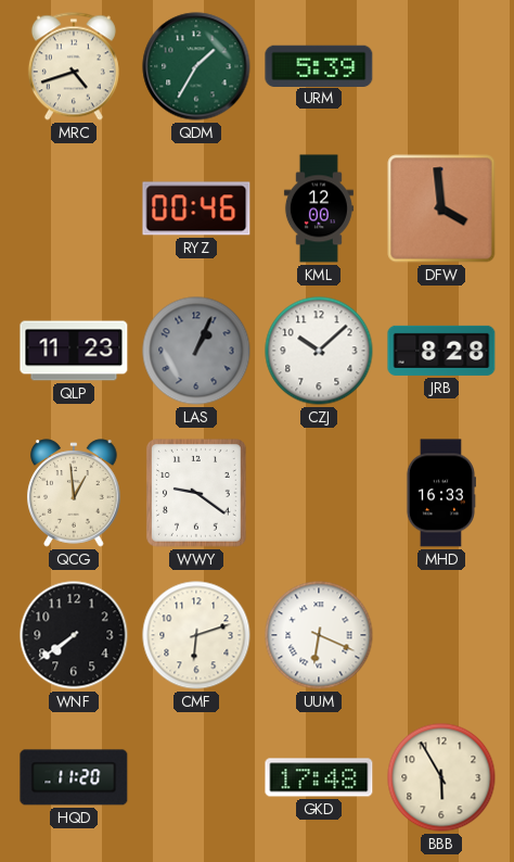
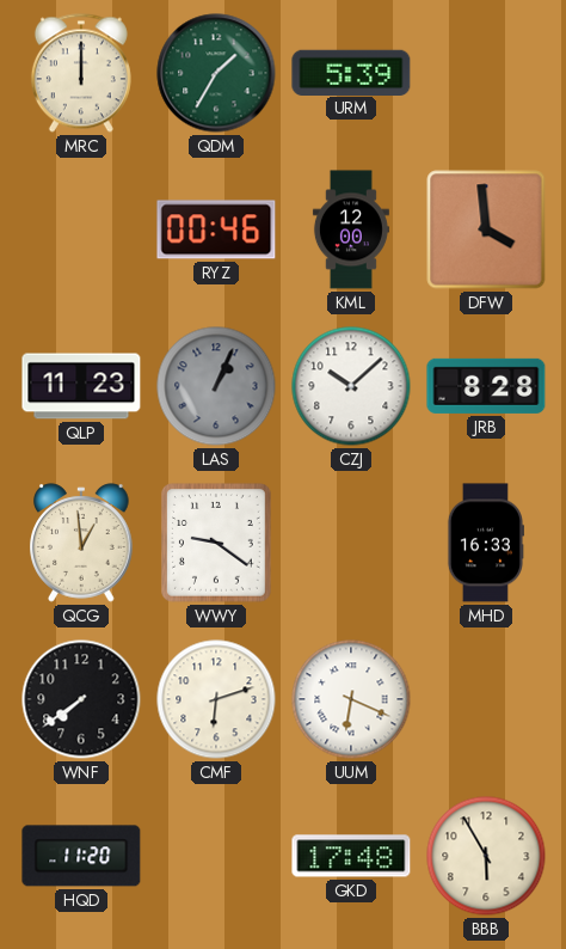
MRC: 4:42 -> 12:00
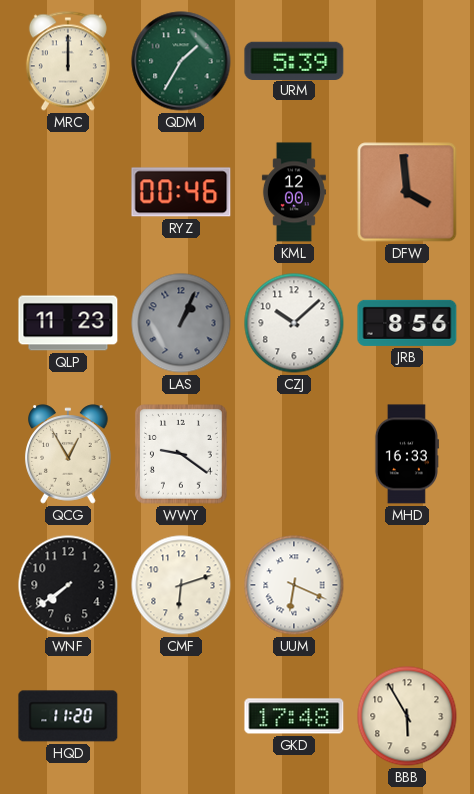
JRB: 8:28 -> 8:56
QCG: 12:59 -> 12:55
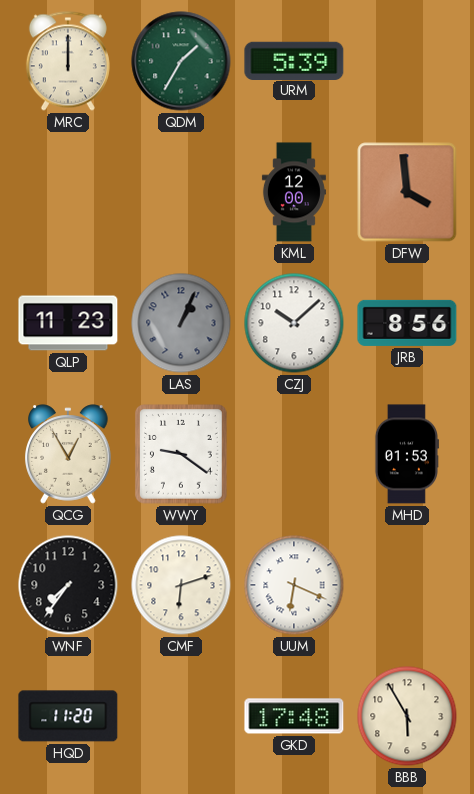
RYZ: 00:46 -> none
MHD: 16:33 -> 01:53
WNF: 7:39 -> 7:36
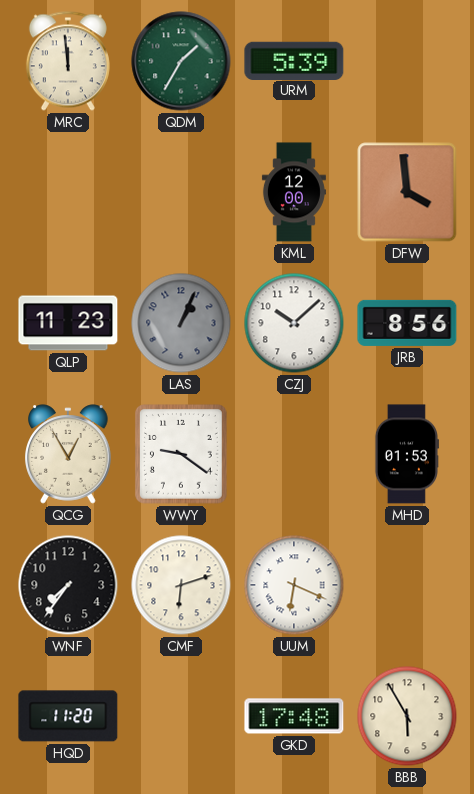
MRC: 12:00 -> 11:59
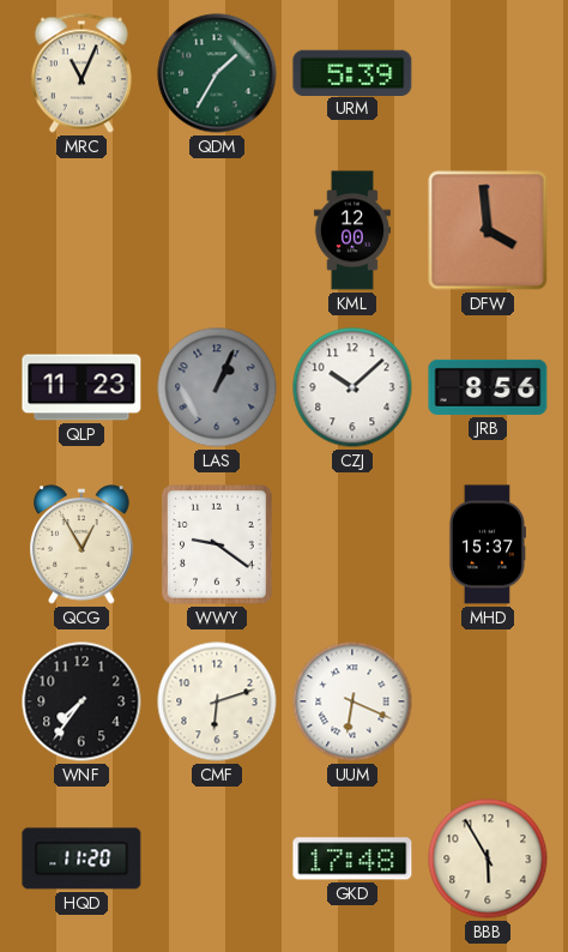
MRC: 11:59 -> 11:04
MHD: 01:53 -> 15:37
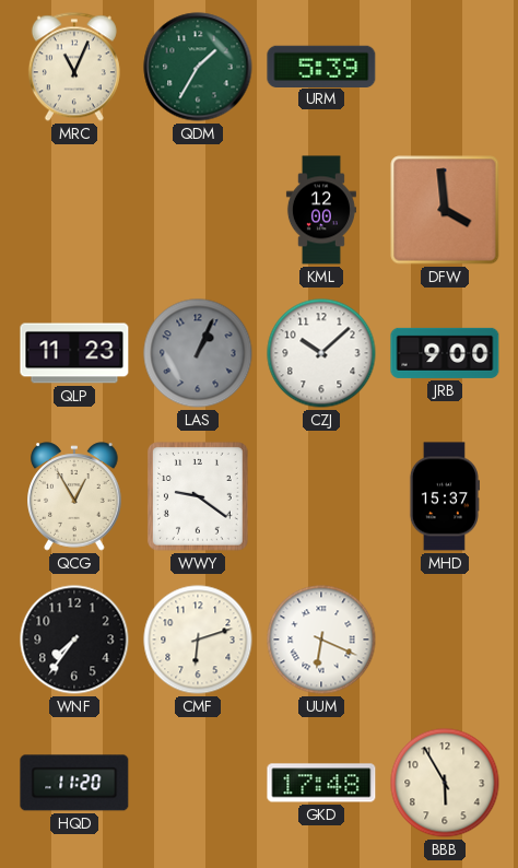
JRB: 8:56 -> 9:00
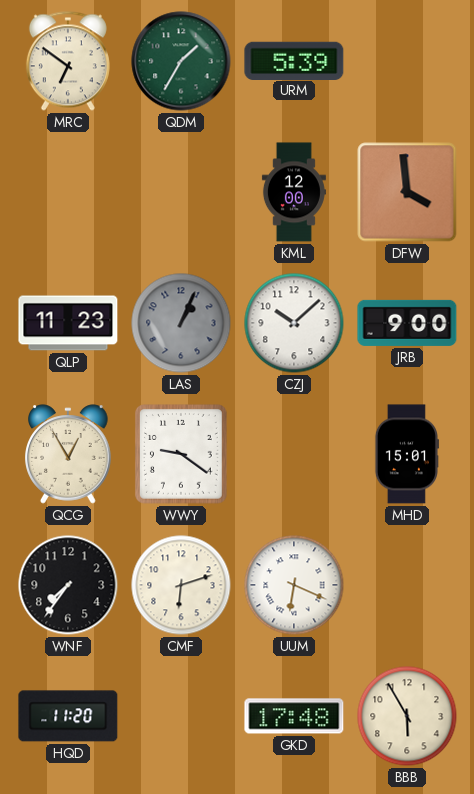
MRC: 11:04 -> 6:51
MHD: 15:37 -> 15:01
